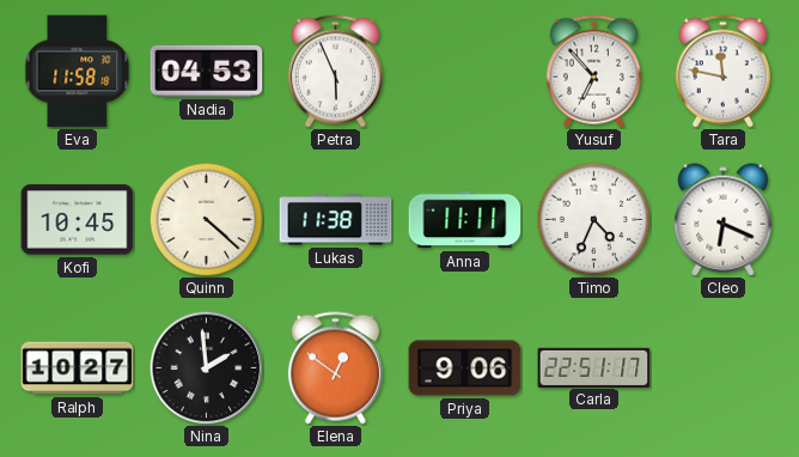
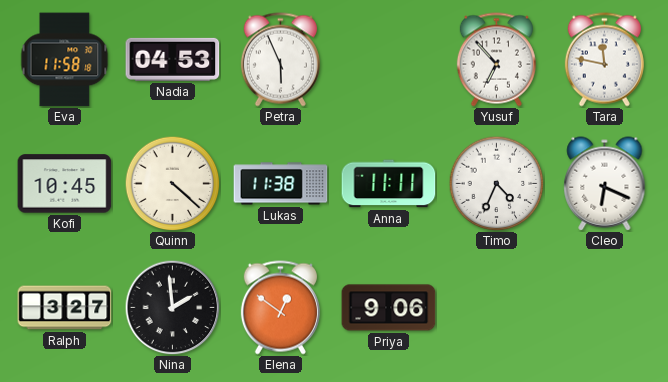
Ralph: 10:27 -> 3:27
Carla: 22:51 -> none
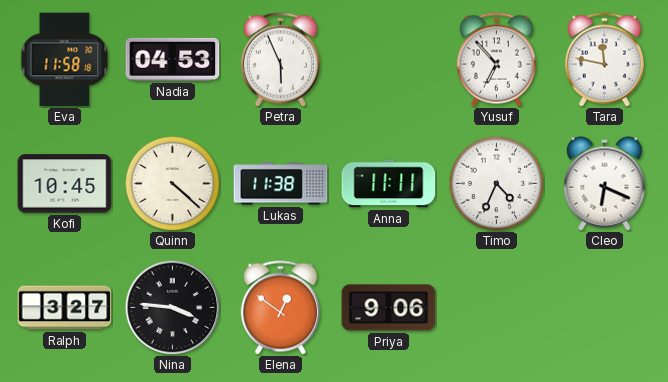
Nina: 1:59 -> 3:46
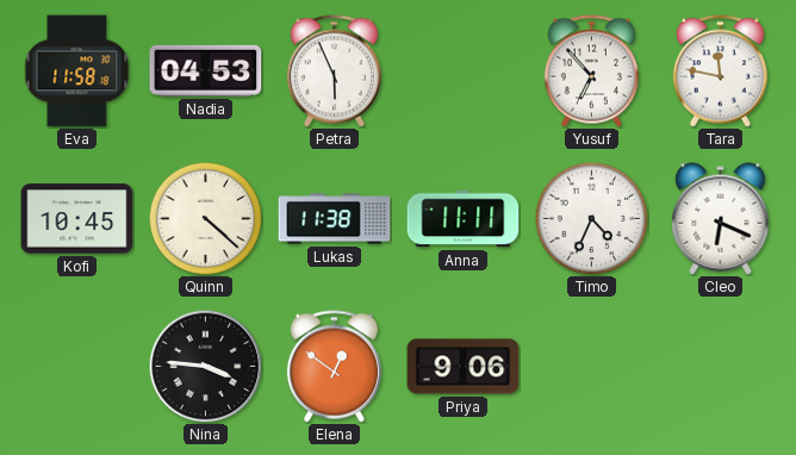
Ralph: 3:27 -> none
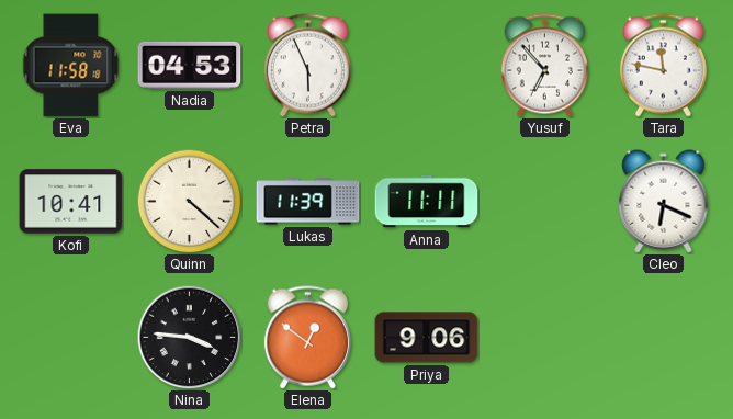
Kofi: 10:45 -> 10:41
Lukas: 11:38 -> 11:39
Timo: 4:34 -> none
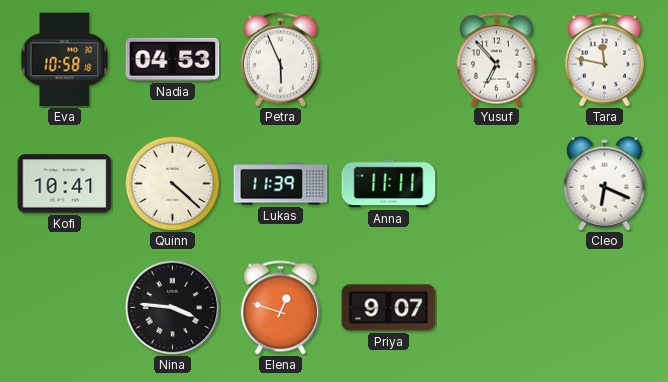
Eva: 11:58 -> 10:58
Elena: 12:51 -> 12:48
Priya: 9:06 -> 9:07
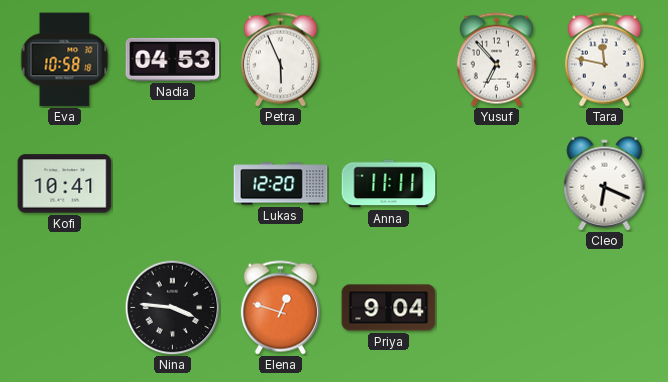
Quinn: 4:22 -> none
Lukas: 11:39 -> 12:20
Priya: 9:07 -> 9:04
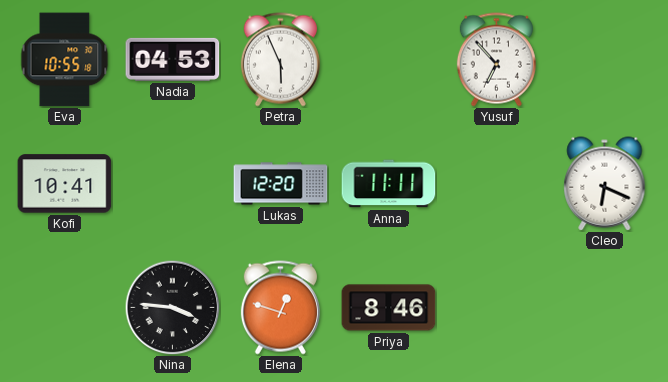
Eva: 10:58 -> 10:55
Tara: 11:47 -> none
Priya: 9:04 -> 8:46
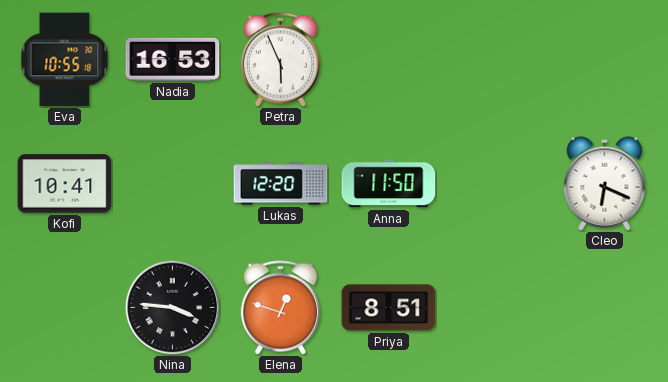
Nadia: 04:53 -> 16:53
Yusuf: 6:53 -> none
Anna: 11:11 -> 11:50
Priya: 8:46 -> 8:51
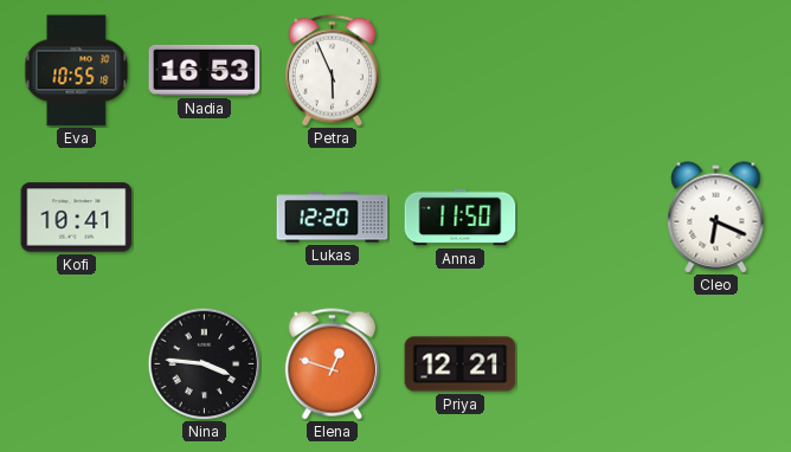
Priya: 8:51 -> 12:21
